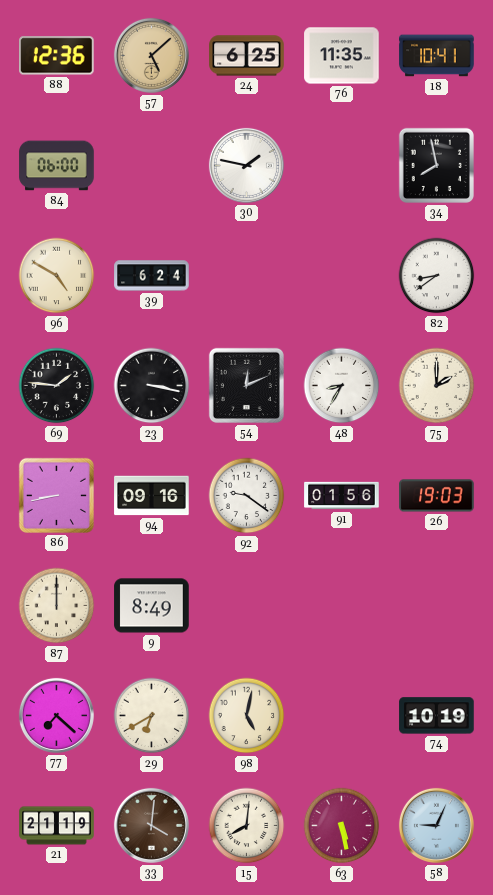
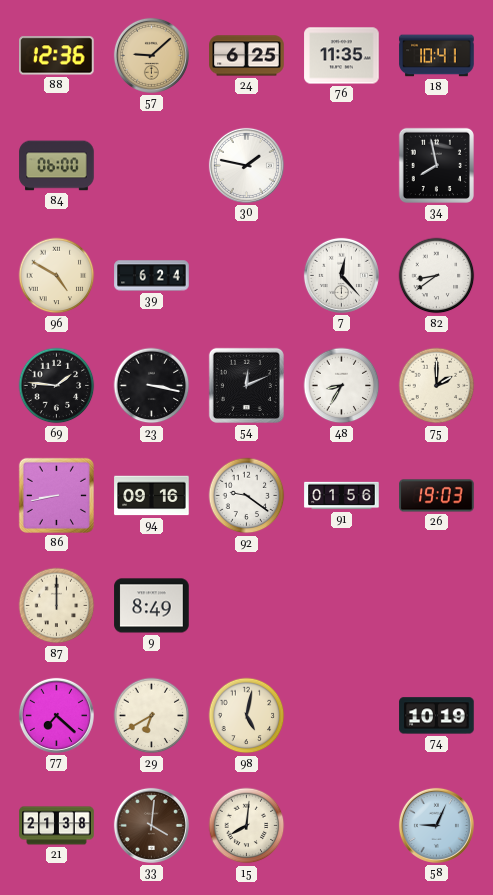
57: 5:08 -> 9:08
7: none -> 12:23
21: 21:19 -> 21:38
63: 5:28 -> none
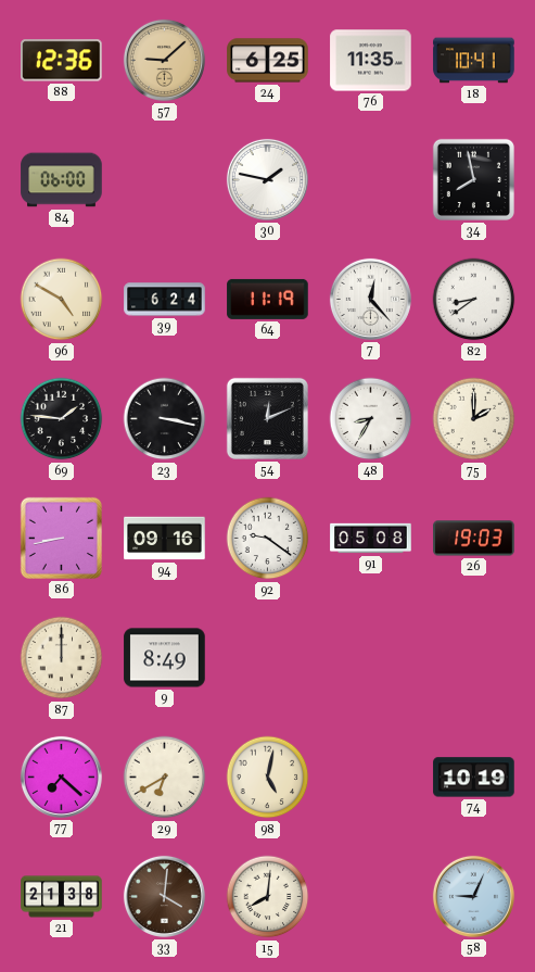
64: none -> 11:19
91: 01:56 -> 05:08
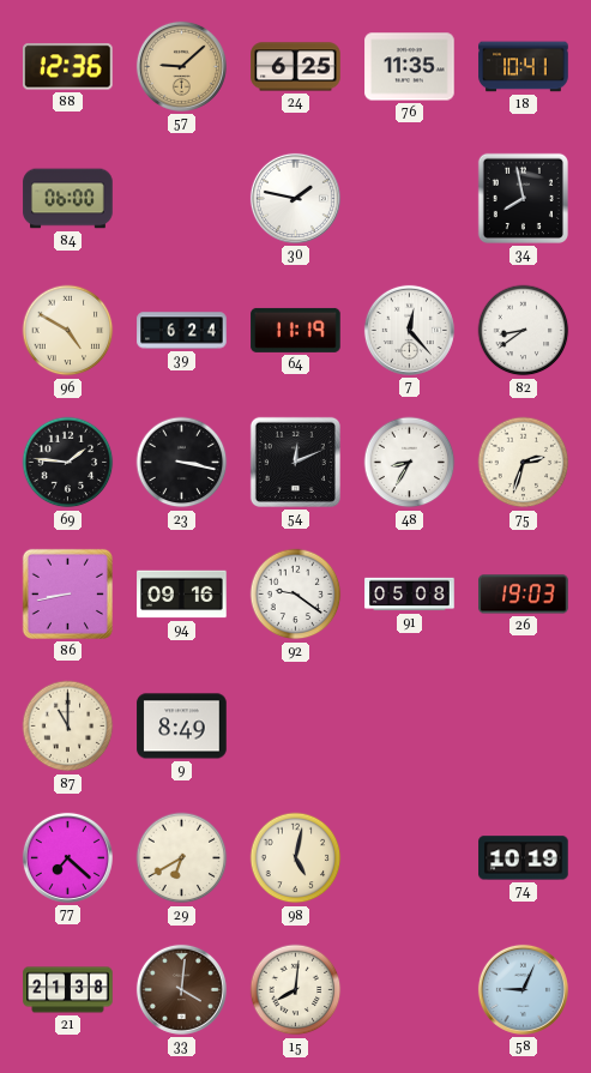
75: 2:00 -> 2:33
87: 12:00 -> 11:00
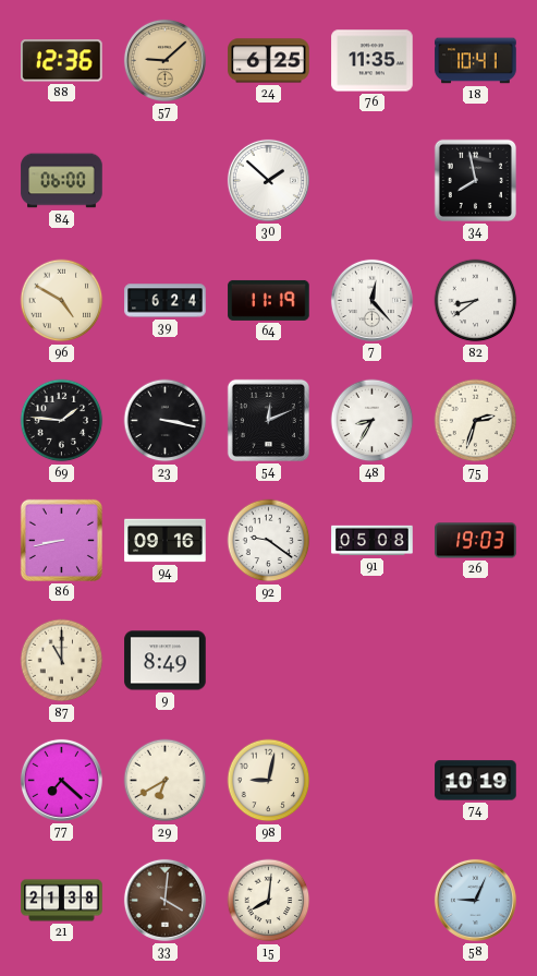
30: 1:47 -> 1:52
98: 5:02 -> 9:02
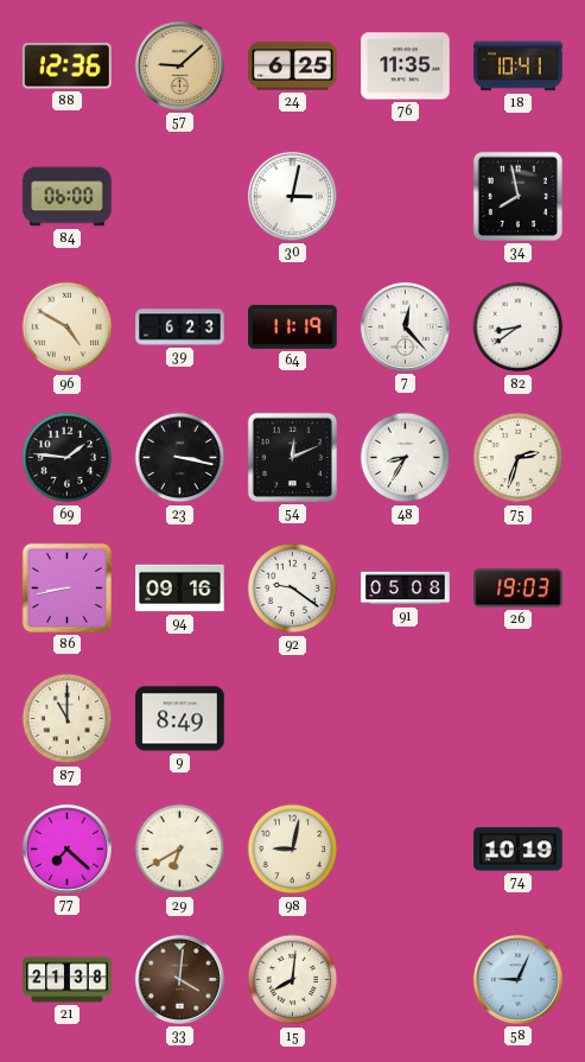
30: 1:52 -> 3:02
39: 6:24 -> 6:23
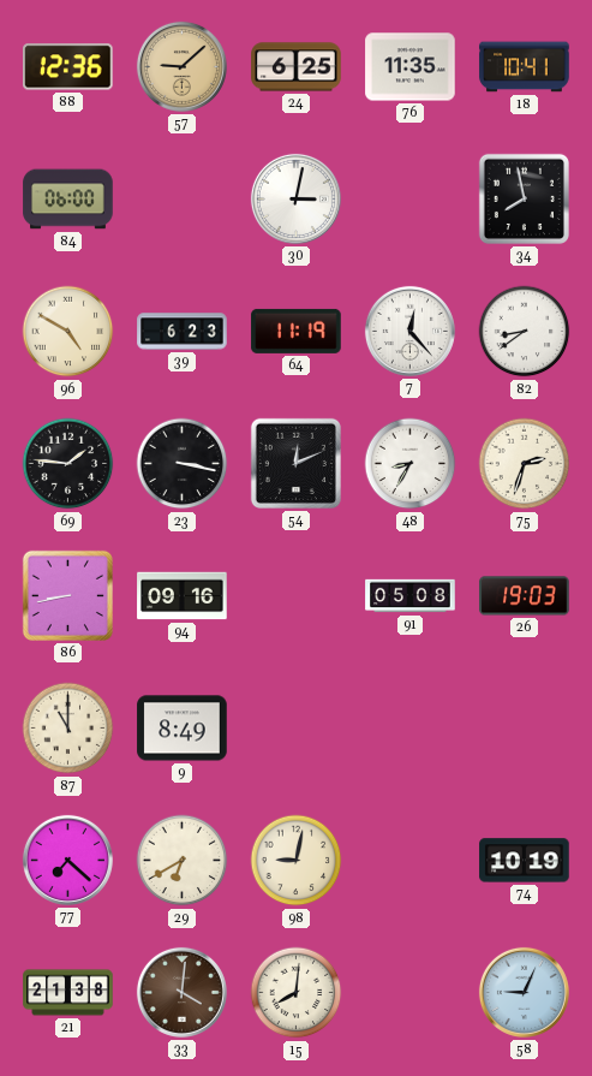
92: 9:21 -> none
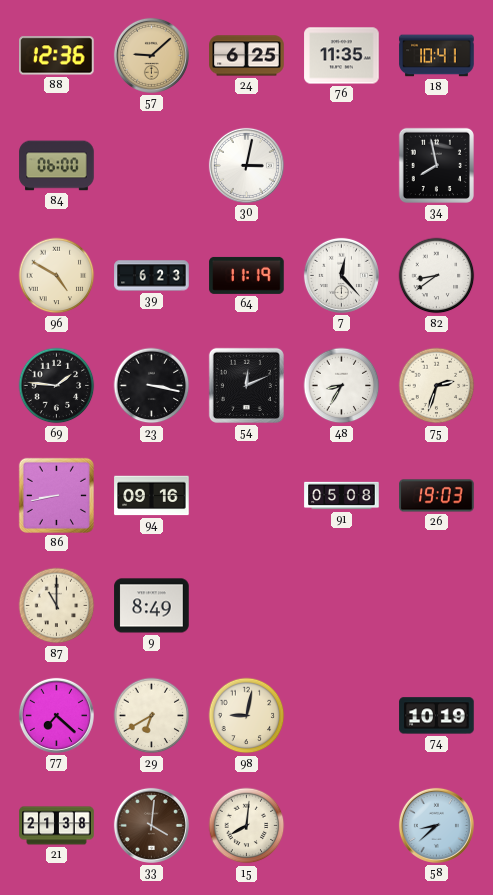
58: 9:04 -> 8:38
